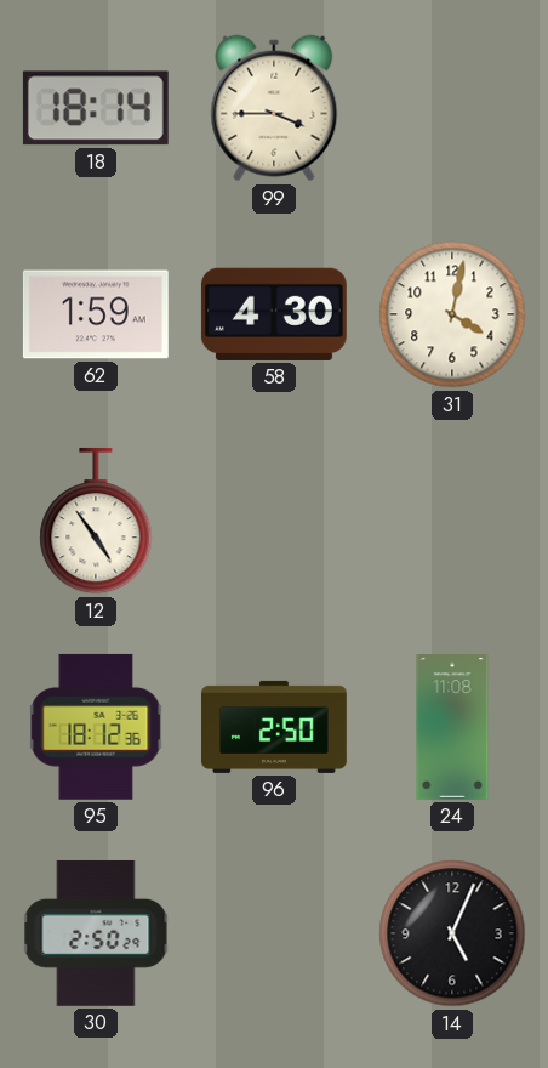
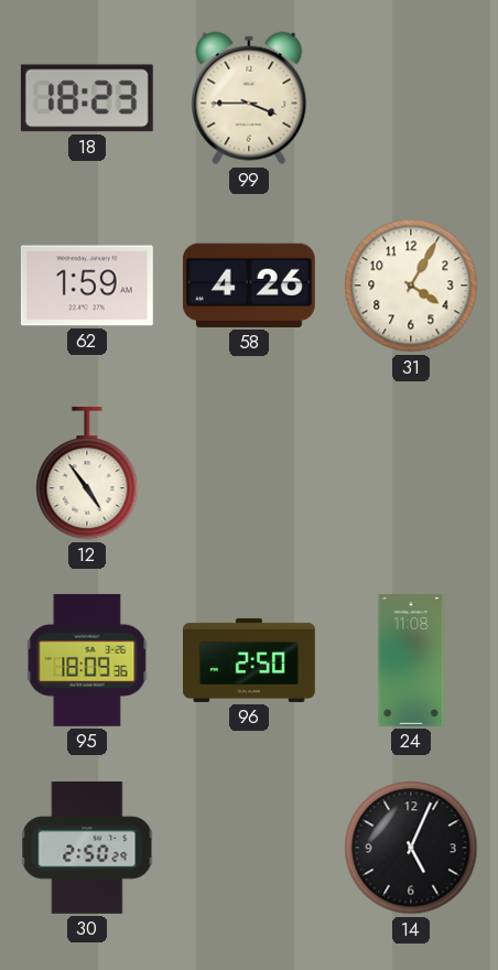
18: 18:14 -> 18:23
58: 4:30 -> 4:26
31: 4:02 -> 4:05
95: 18:12 -> 18:09
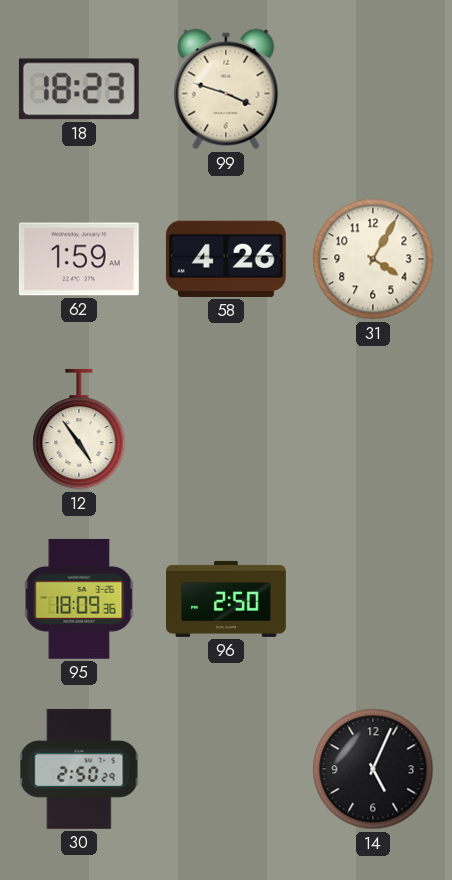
99: 3:45 -> 3:48
24: 11:08 -> none
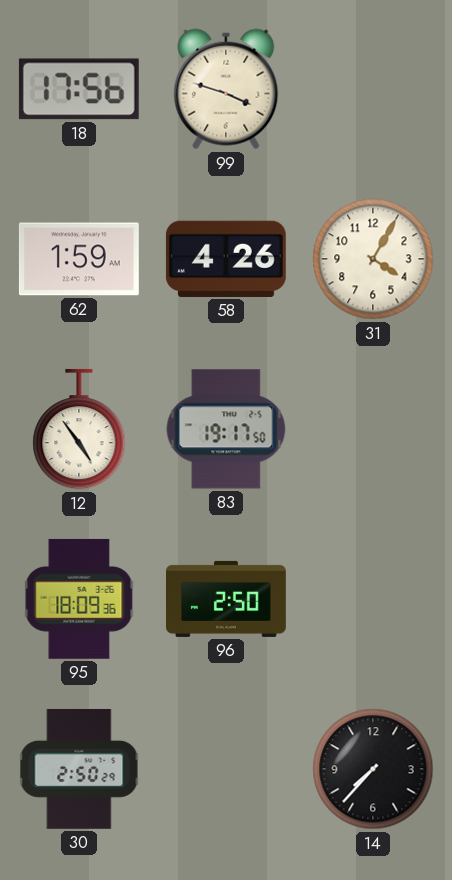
18: 18:23 -> 17:56
83: none -> 19:17
14: 5:04 -> 7:37
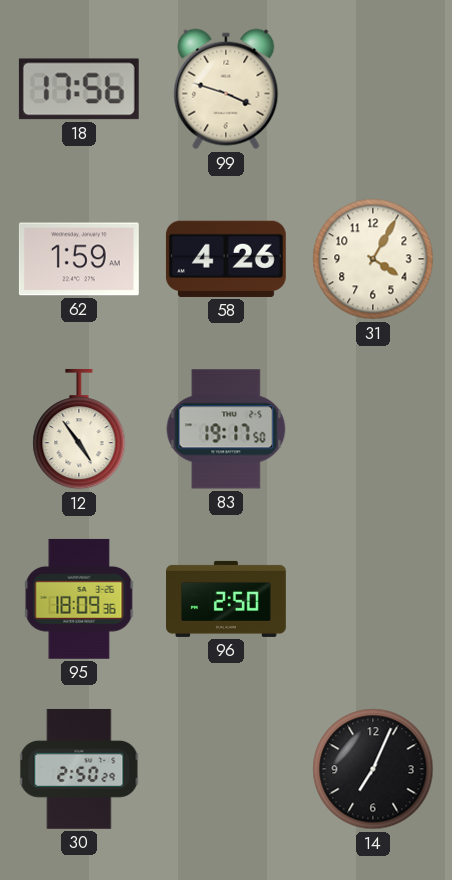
14: 7:37 -> 7:04
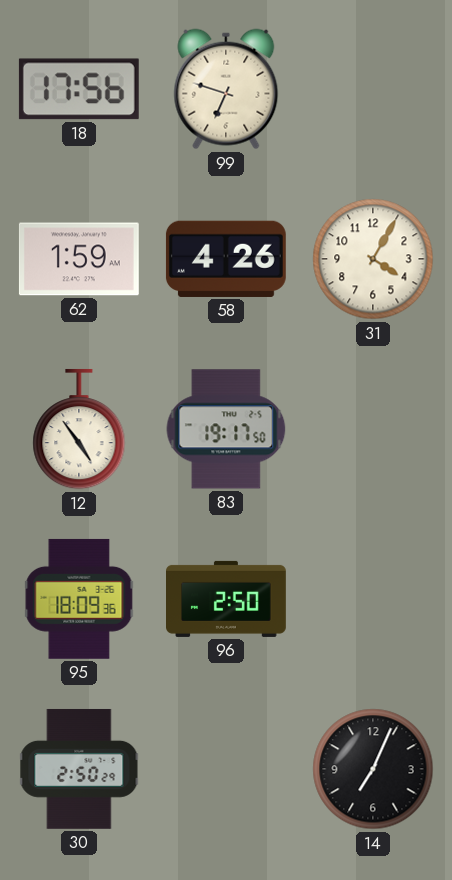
99: 3:48 -> 6:48
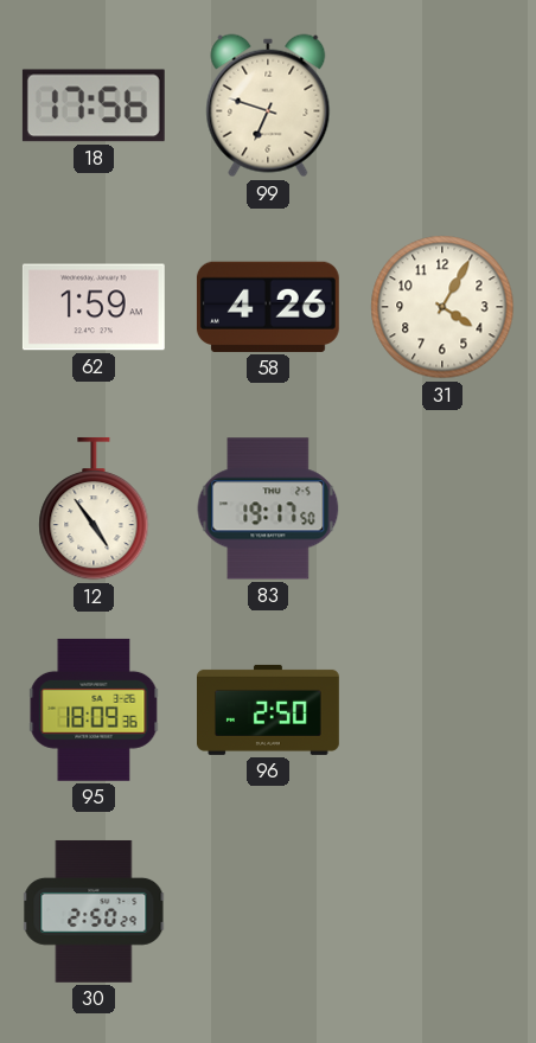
14: 7:04 -> none
